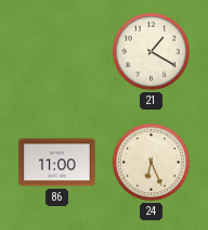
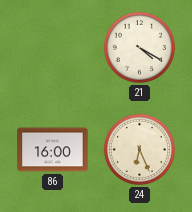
21: 1:20 -> 4:20
86: 11:00 -> 16:00
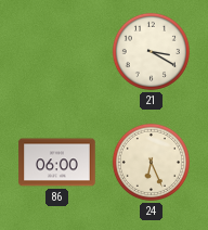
21: 4:20 -> 3:20
86: 16:00 -> 06:00
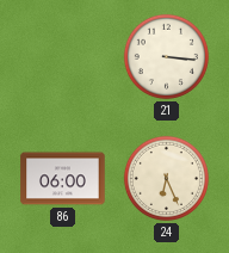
21: 3:20 -> 3:16
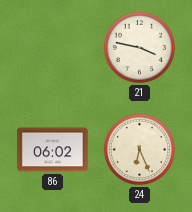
21: 3:16 -> 3:47
86: 06:00 -> 06:02
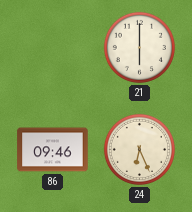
21: 3:47 -> 6:00
86: 06:02 -> 09:46
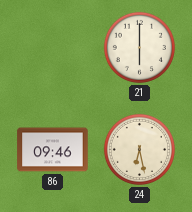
24: 6:26 -> 6:28
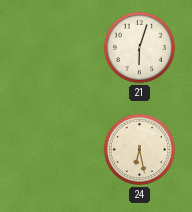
21: 6:00 -> 6:03
86: 09:46 -> none
